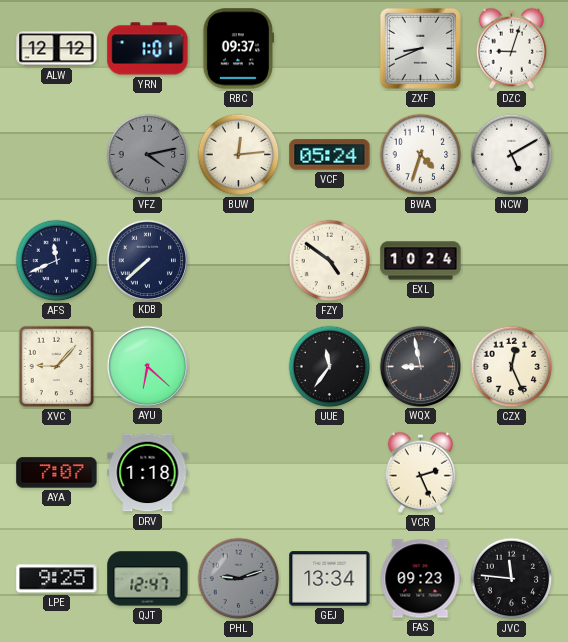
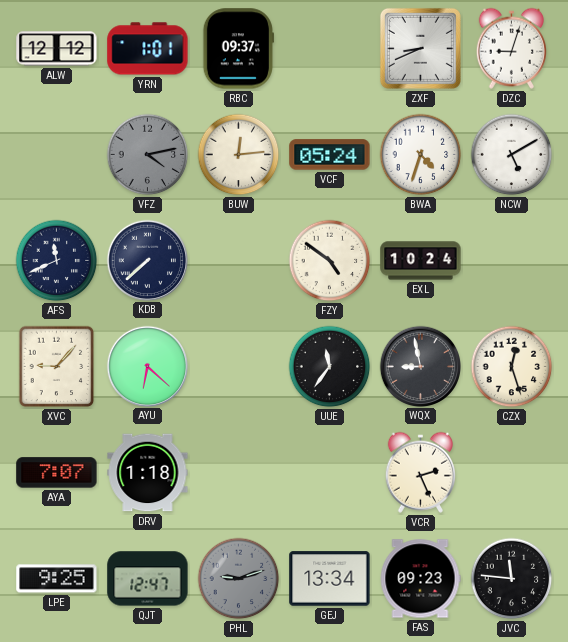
CZX: 12:26 -> 12:27
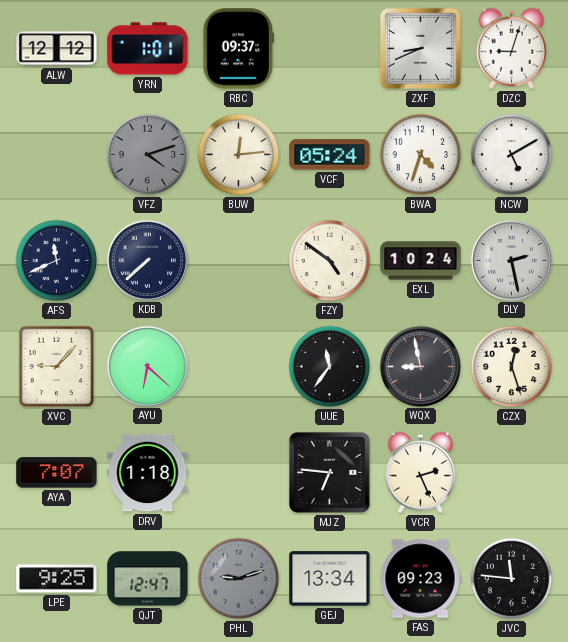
VFZ: 4:13 -> 4:12
DLY: none -> 2:28
MJZ: none -> 6:46
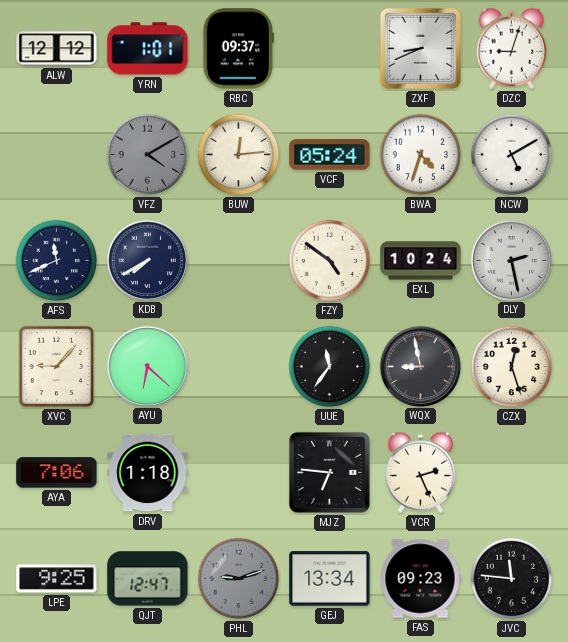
VFZ: 4:12 -> 4:10
KDB: 7:38 -> 7:40
AYA: 7:07 -> 7:06
